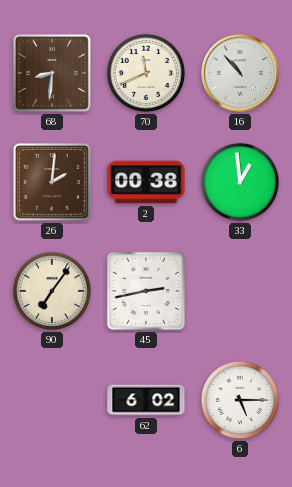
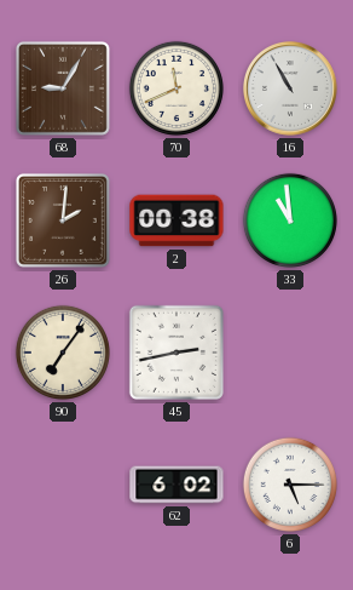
68: 8:31 -> 9:05
16: 10:53 -> 10:55
33: 12:59 -> 10:59
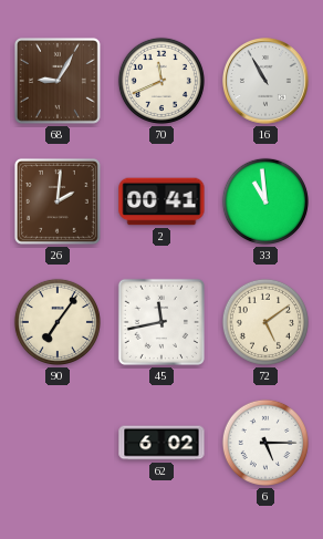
2: 00:38 -> 00:41
45: 2:43 -> 11:43
72: none -> 5:09
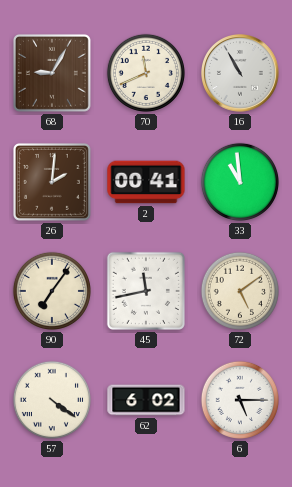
57: none -> 4:21
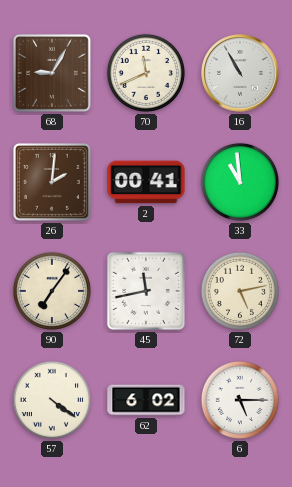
72: 5:09 -> 5:13
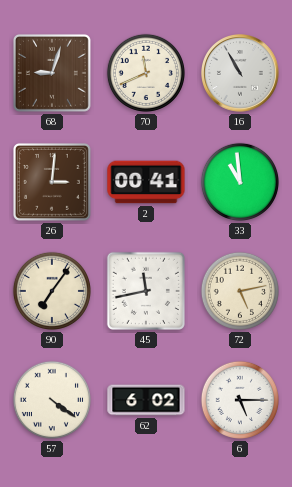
68: 9:05 -> 9:03
26: 2:01 -> 3:01
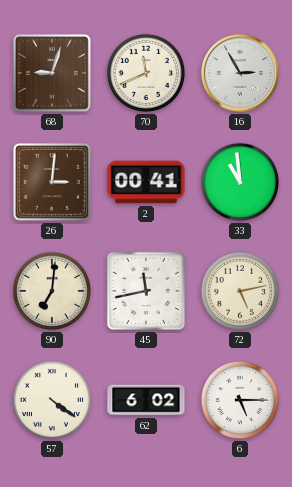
16: 10:55 -> 2:55
90: 7:06 -> 7:01
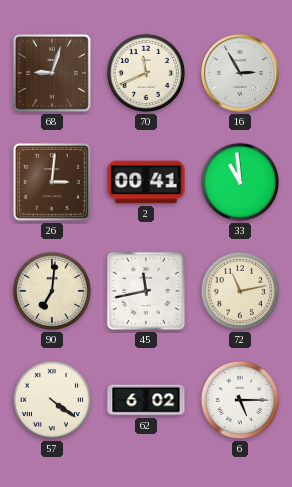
72: 5:13 -> 11:13
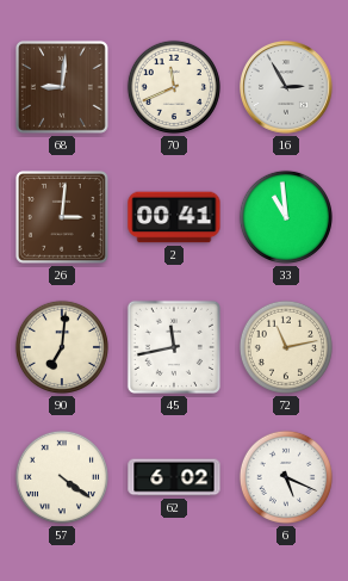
68: 9:03 -> 9:01
6: 5:15 -> 5:19
